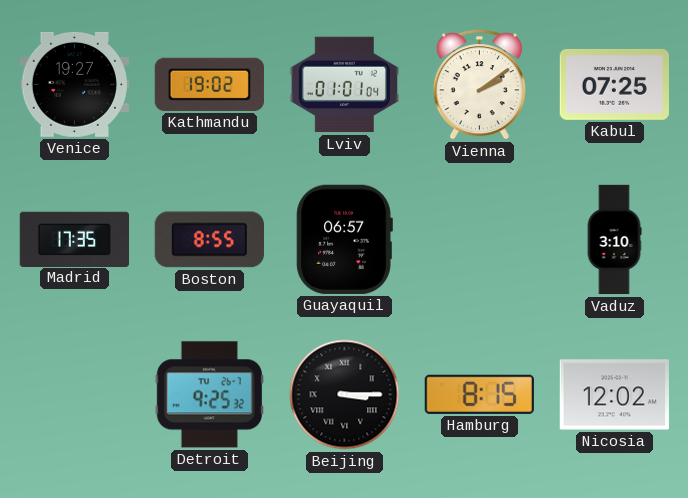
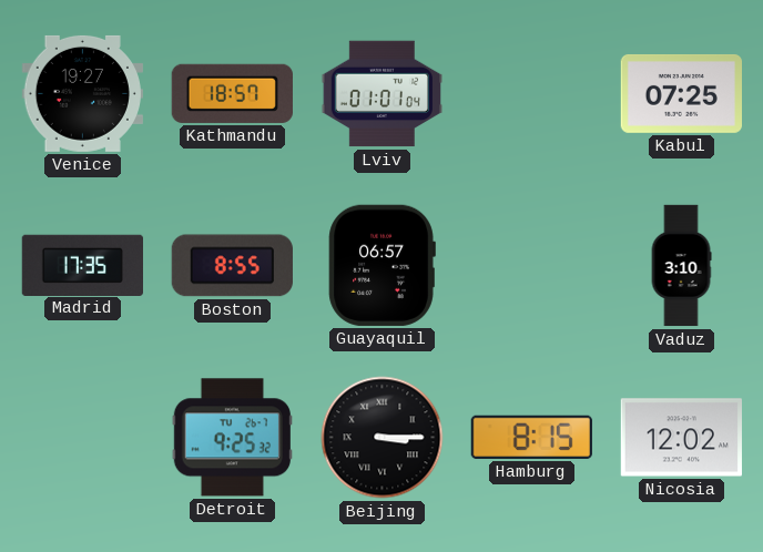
Kathmandu: 19:02 -> 18:57
Vienna: 2:09 -> none
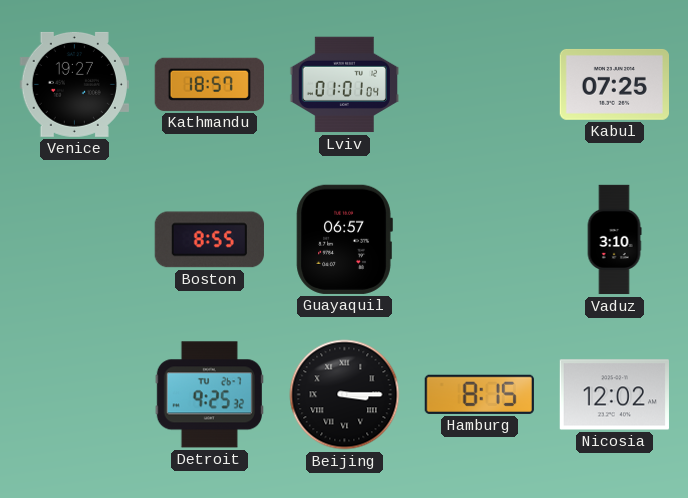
Madrid: 17:35 -> none
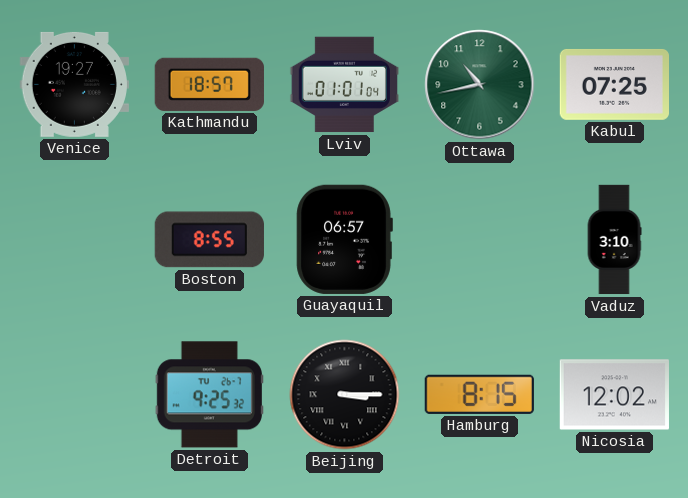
Ottawa: none -> 10:43
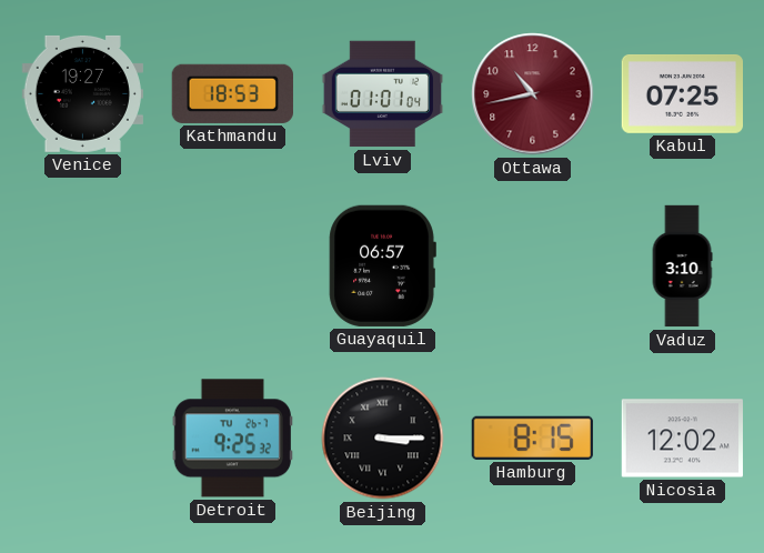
Kathmandu: 18:57 -> 18:53
Ottawa dial: green -> burgundy
Boston: 8:55 -> none
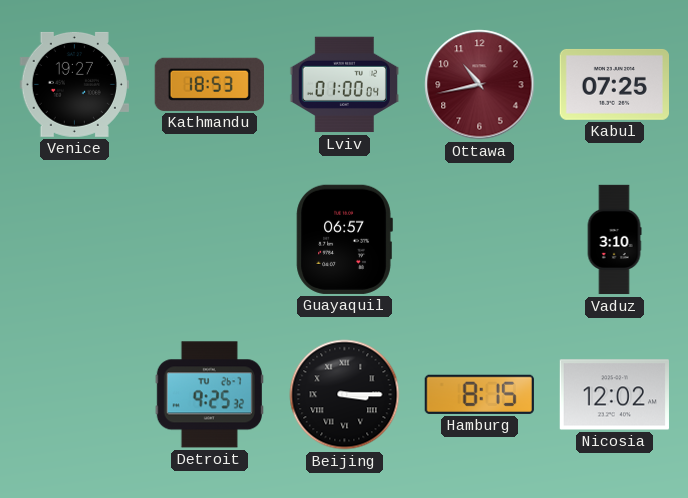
Lviv: 01:01 -> 01:00
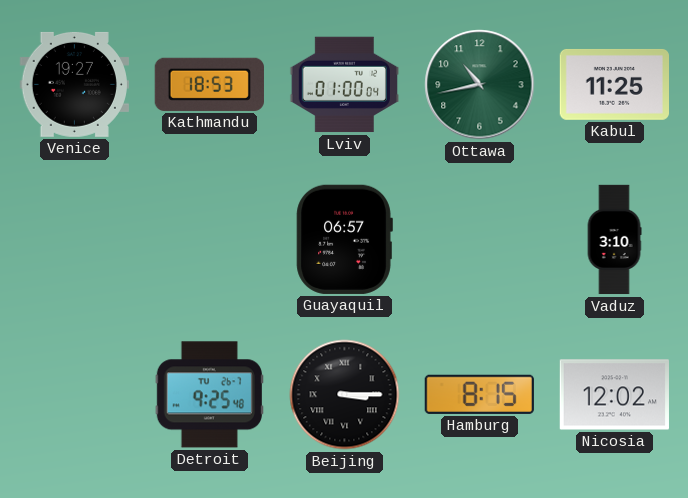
Ottawa dial: burgundy -> green
Kabul: 07:25 -> 11:25
Detroit: 9:25:32 -> 9:25:48
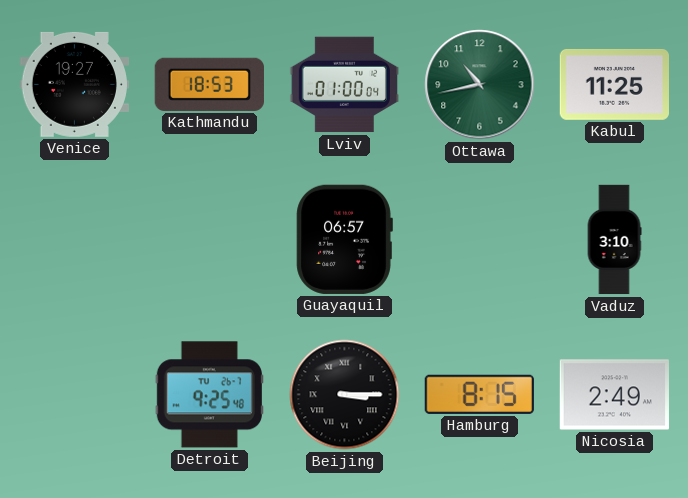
Nicosia: 12:02 -> 2:49
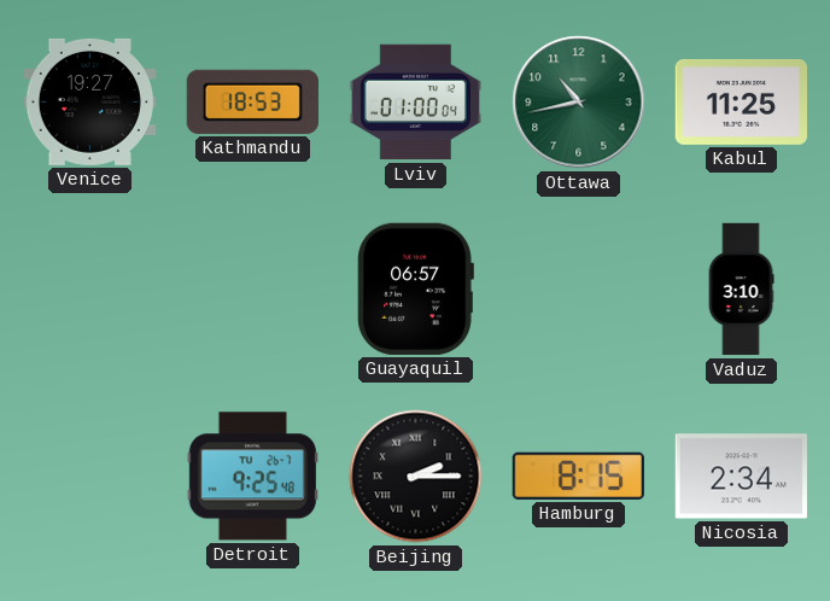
Beijing: 3:15 -> 2:15
Nicosia: 2:49 -> 2:34
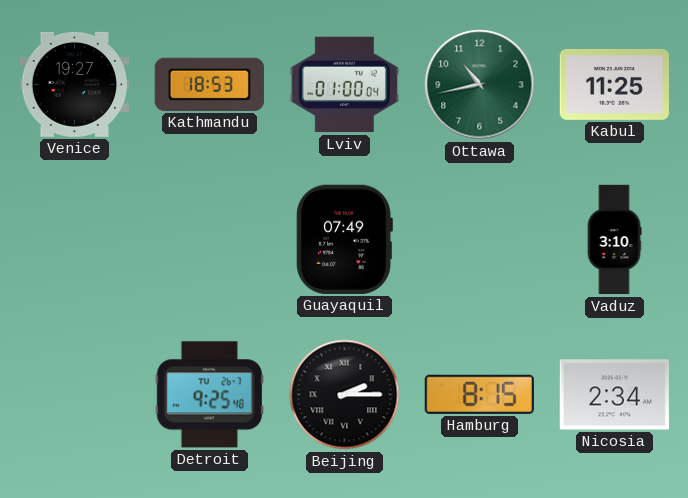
Guayaquil: 06:57 -> 07:49
